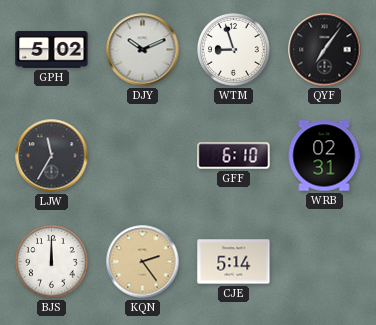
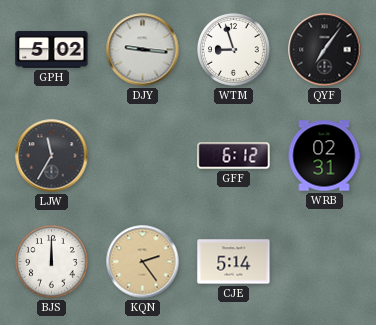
DJY: 10:11 -> 9:16
GFF: 6:10 -> 6:12
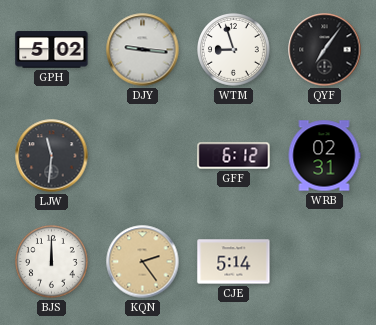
LJW: 11:35 -> 11:31
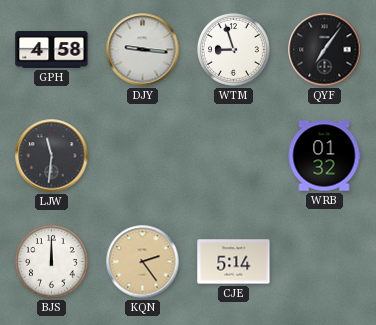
GPH: 5:02 -> 4:58
GFF: 6:12 -> none
WRB: 02:31 -> 01:32
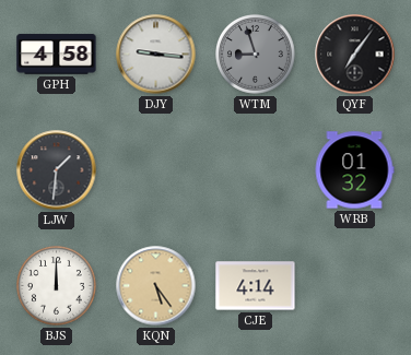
WTM dial: white -> grey
LJW: 11:31 -> 1:31
KQN: 2:24 -> 5:24
CJE: 5:14 -> 4:14
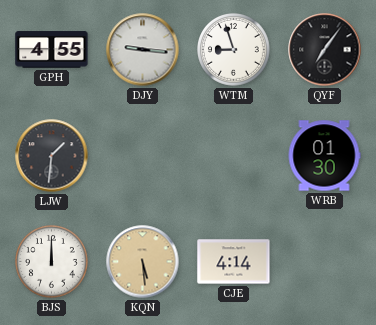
GPH: 4:58 -> 4:55
WTM dial: grey -> white
WRB: 01:32 -> 01:30
KQN: 5:24 -> 5:29
